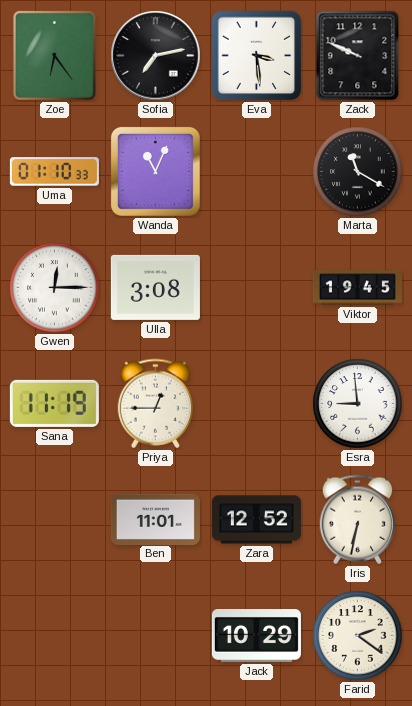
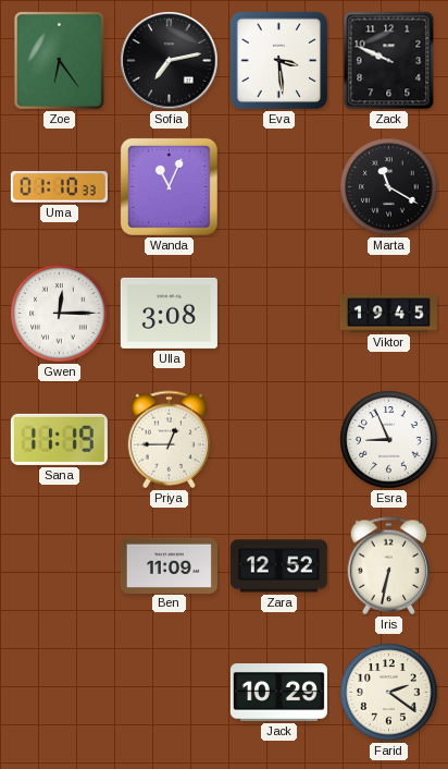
Esra: 8:59 -> 8:56
Ben: 11:01 -> 11:09
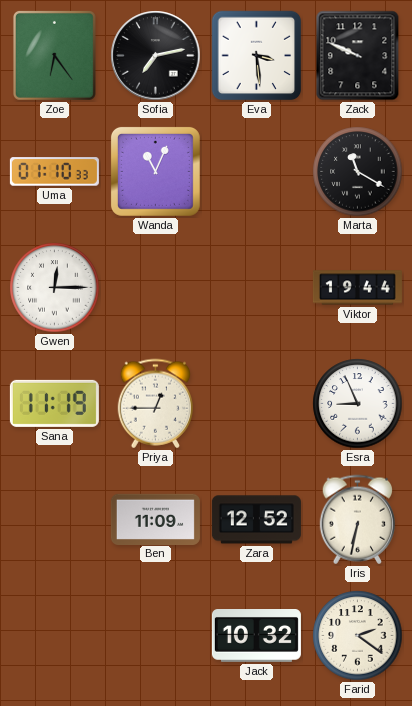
Ulla: 3:08 -> none
Viktor: 19:45 -> 19:44
Jack: 10:29 -> 10:32
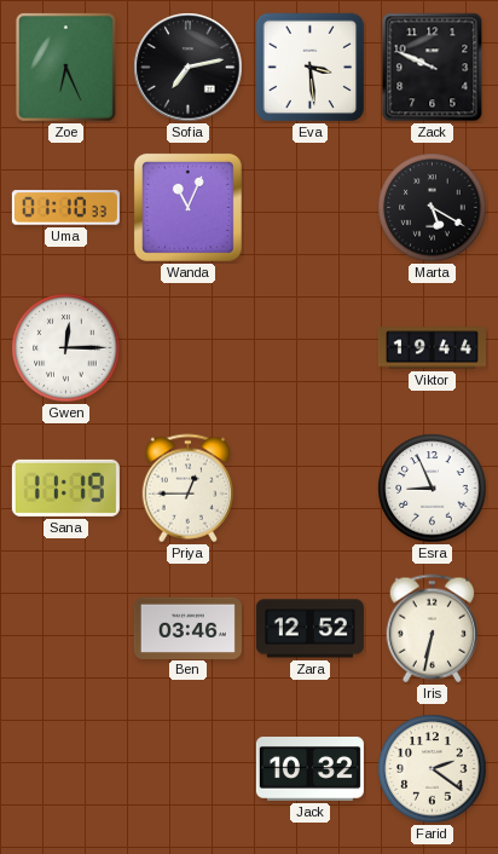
Zoe: 6:24 -> 6:26
Marta: 11:20 -> 5:20
Ben: 11:09 -> 03:46
